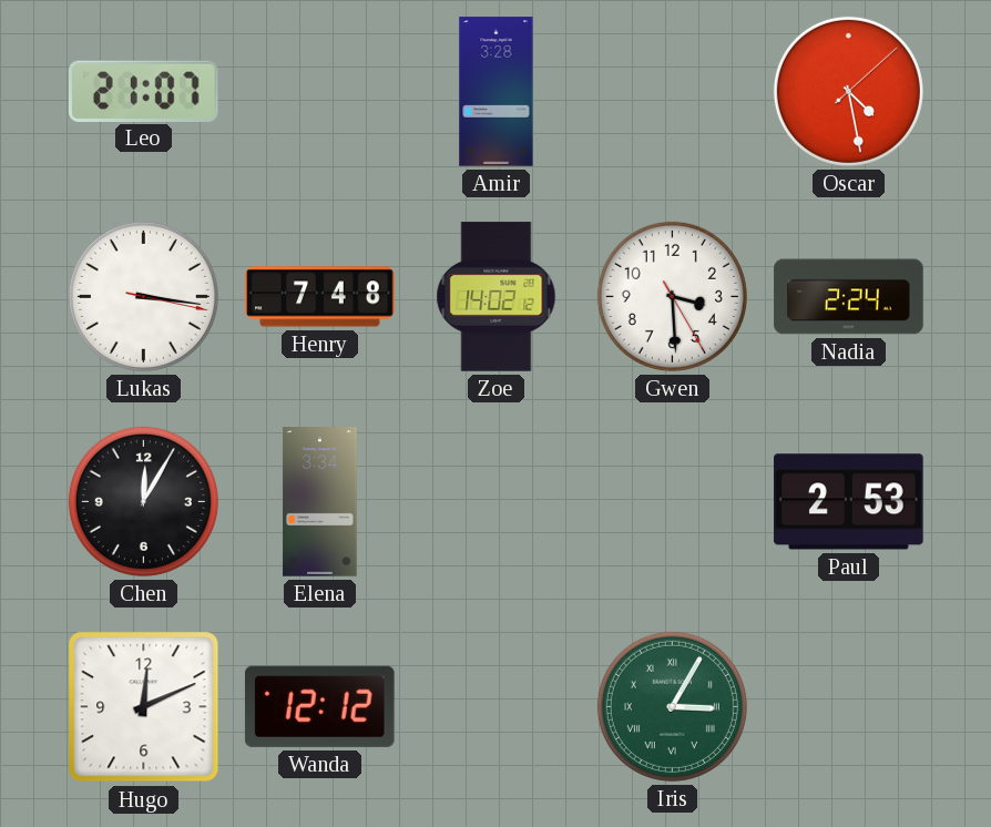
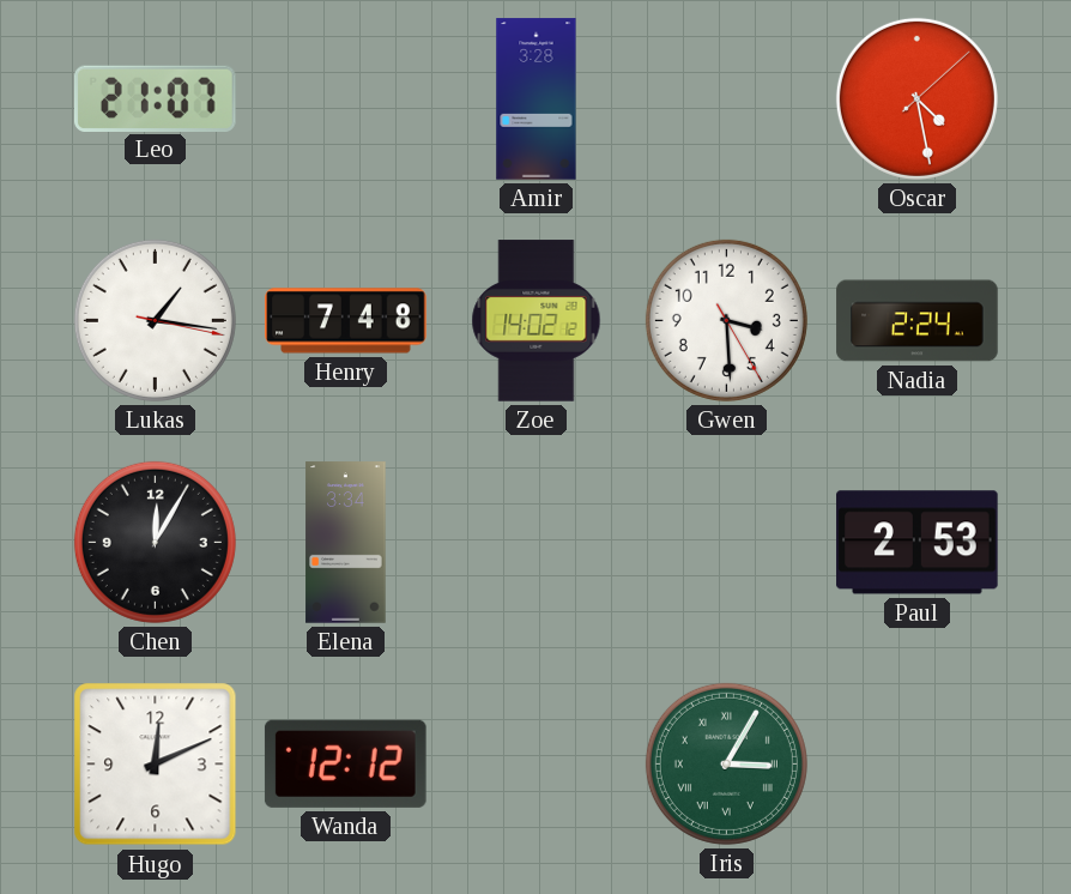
Lukas: 3:16 -> 1:16
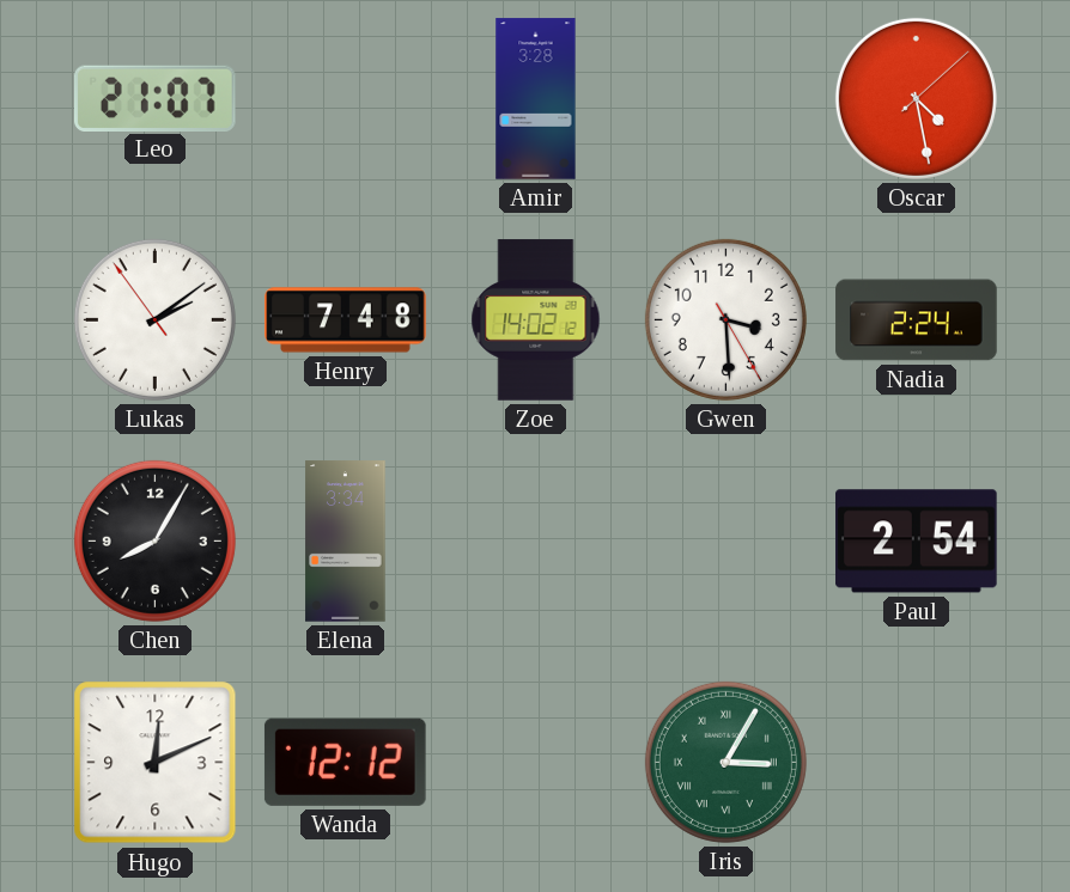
Lukas: 1:16 -> 2:08
Chen: 12:05 -> 8:05
Paul: 2:53 -> 2:54
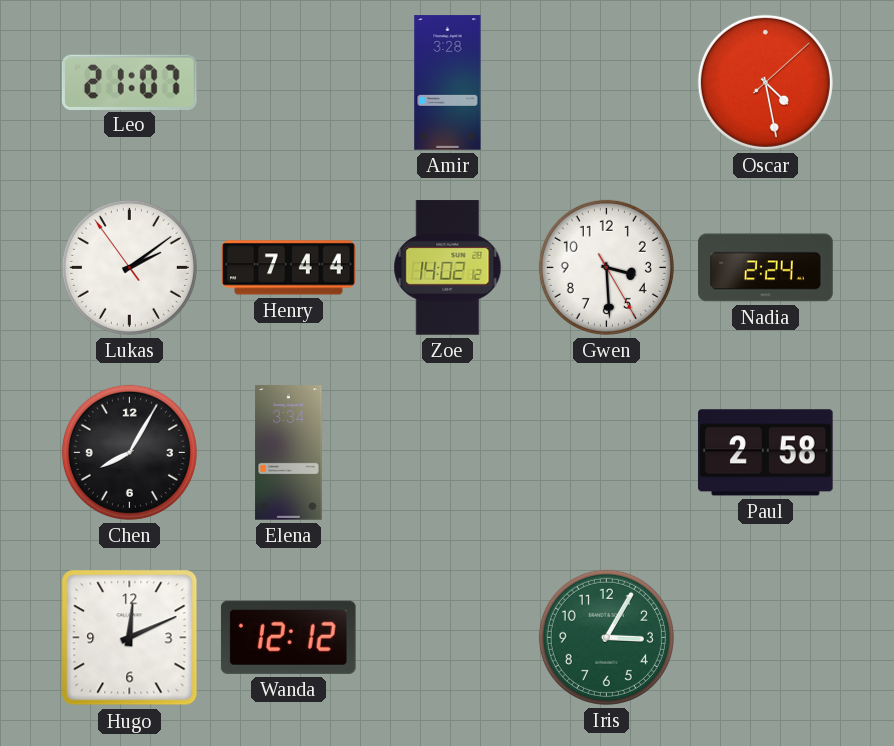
Henry: 7:48 -> 7:44
Paul: 2:54 -> 2:58
Iris numerals: Roman -> Arabic
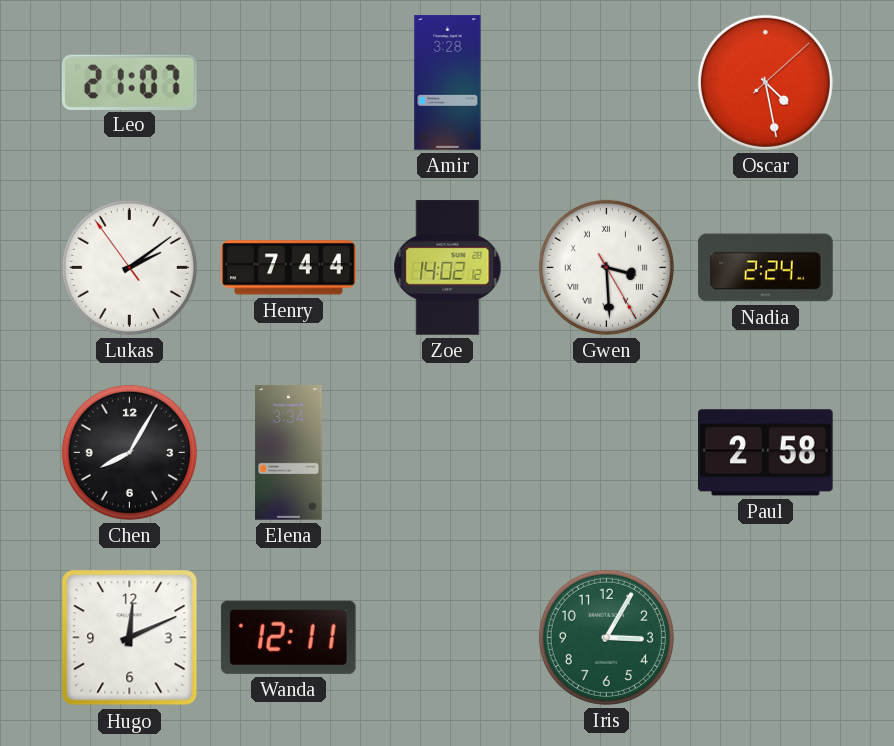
Gwen numerals: Arabic -> Roman
Wanda: 12:12 -> 12:11
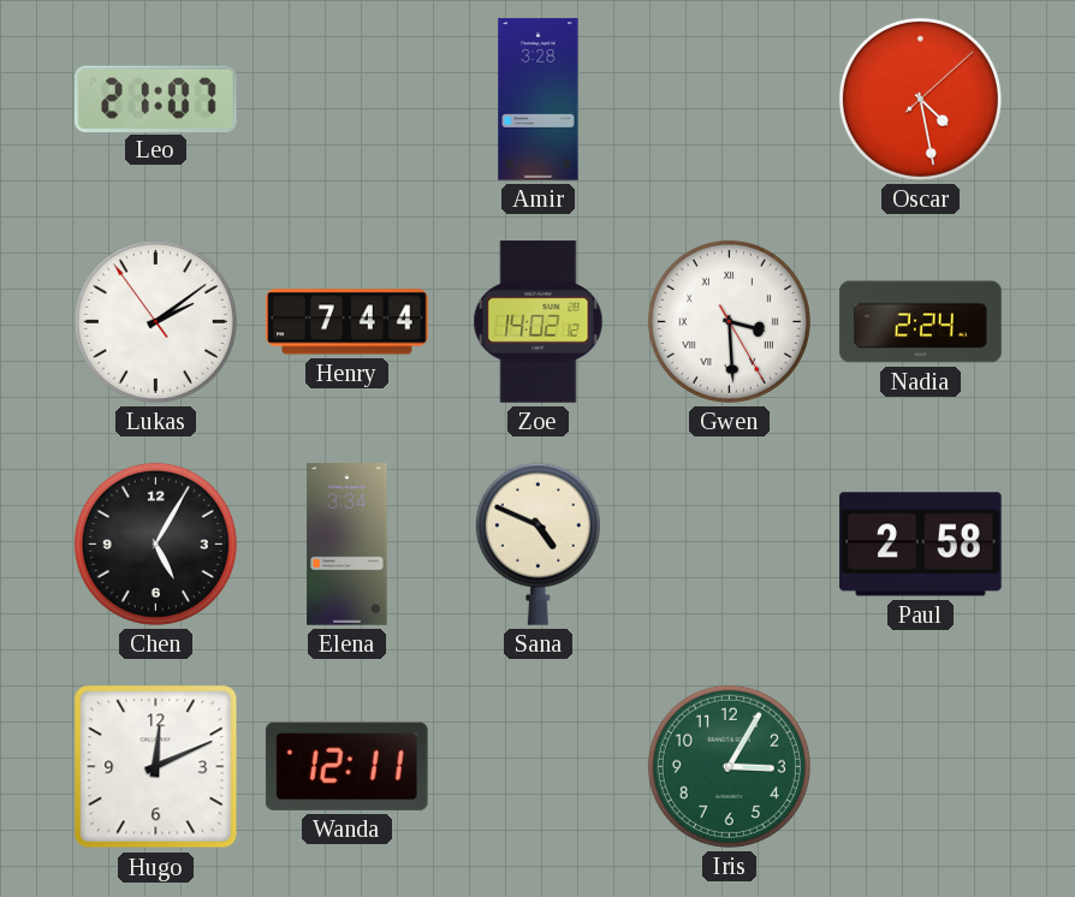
Chen: 8:05 -> 5:05
Sana: none -> 4:49
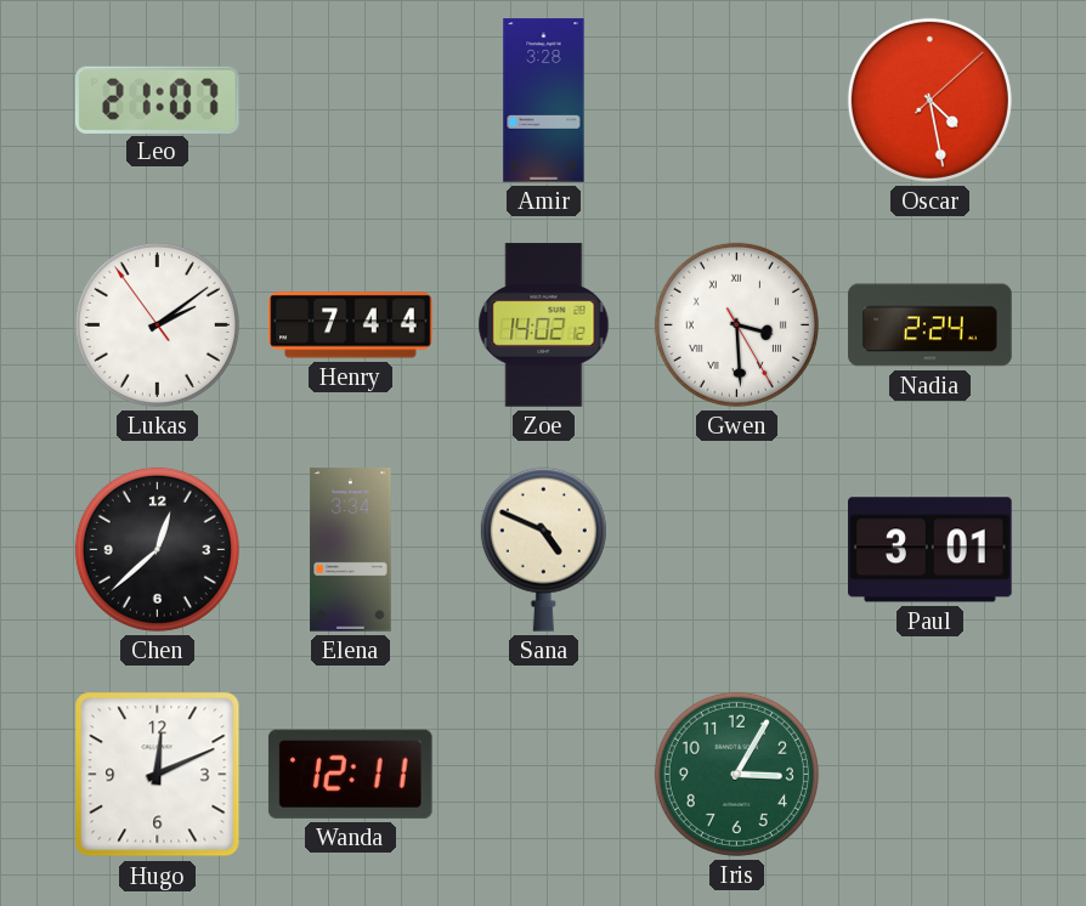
Chen: 5:05 -> 12:38
Paul: 2:58 -> 3:01
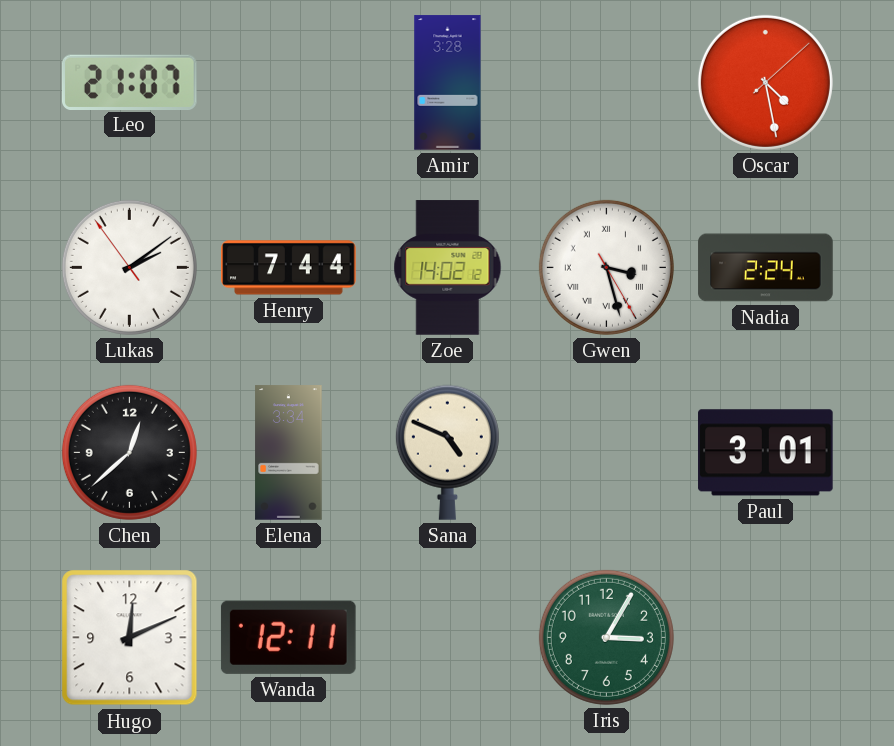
Gwen: 3:29 -> 3:27
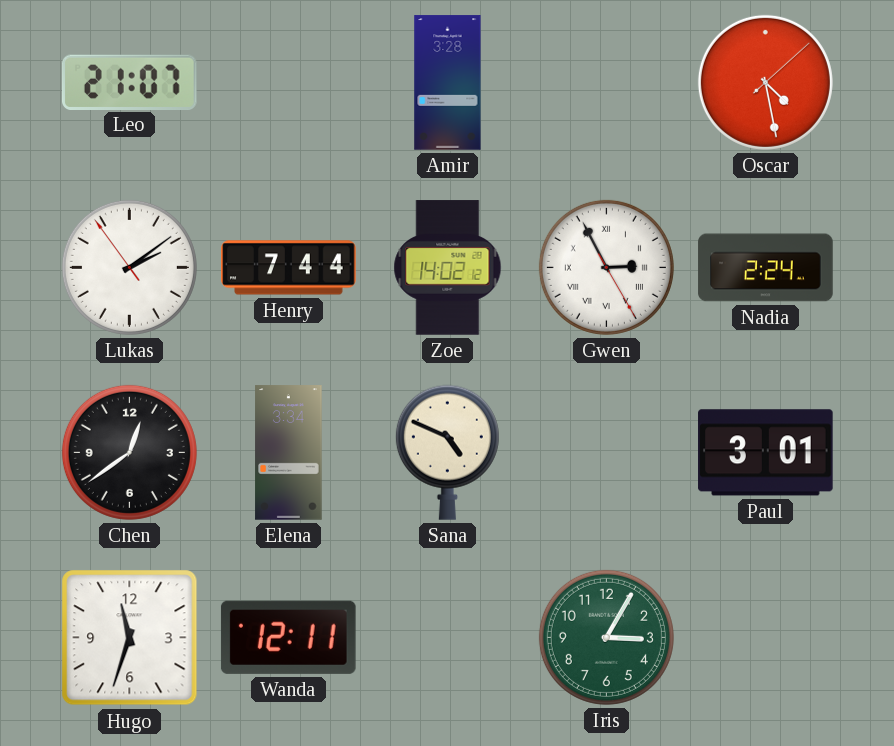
Gwen: 3:27 -> 2:55
Chen: 12:38 -> 12:39
Hugo: 12:11 -> 11:33
